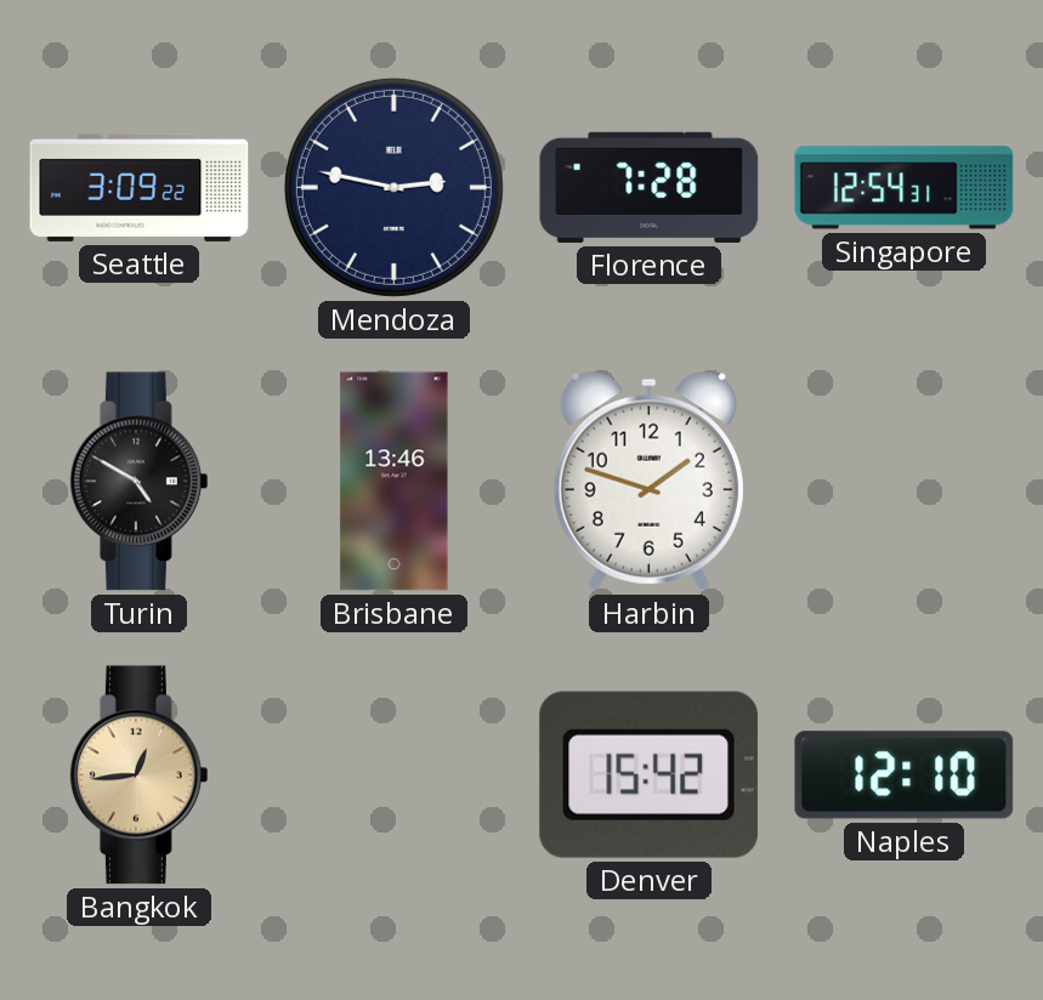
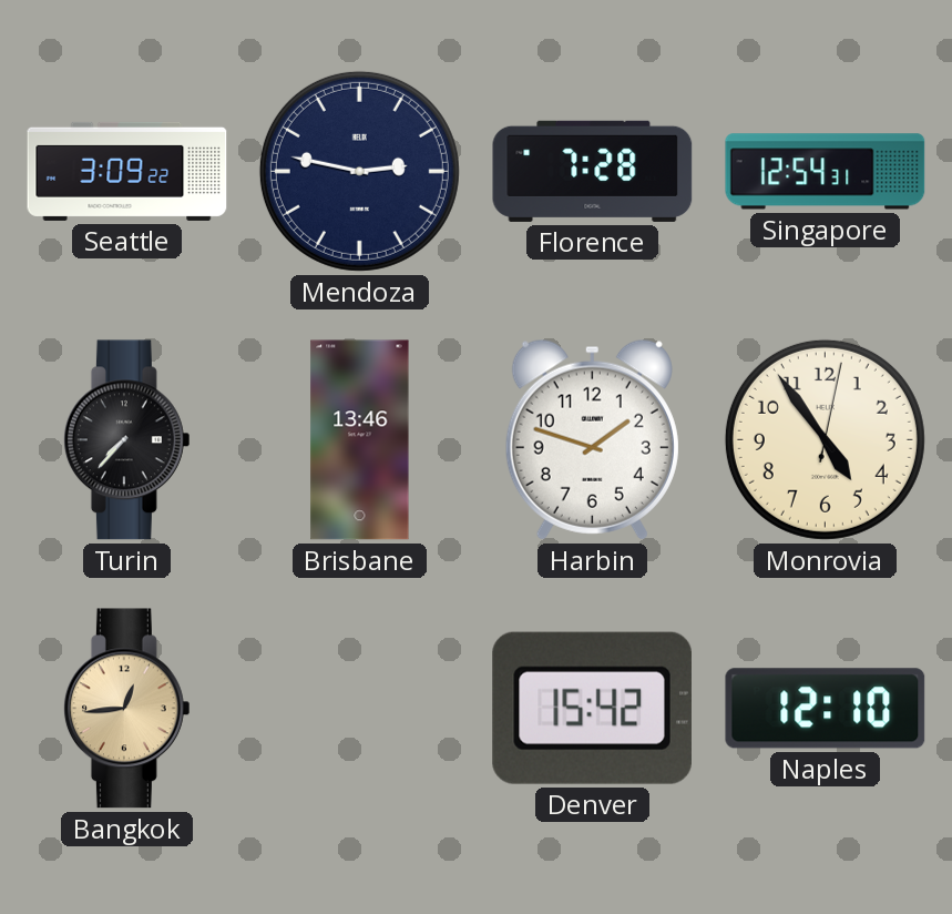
Turin: 4:50 -> 7:37
Monrovia: none -> 4:54
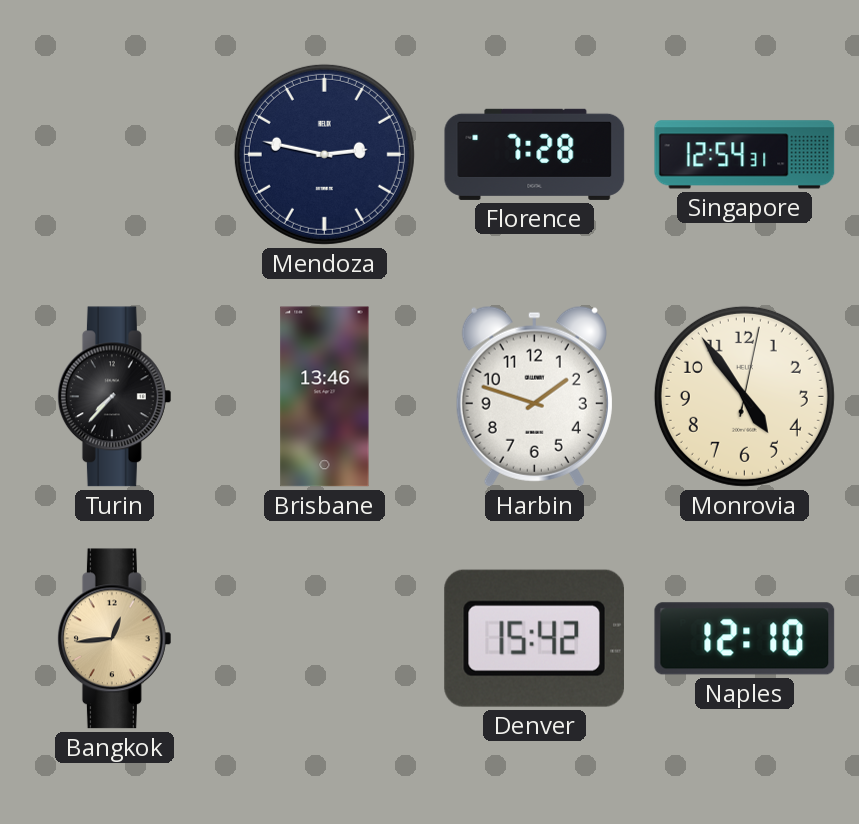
Seattle: 3:09 -> none
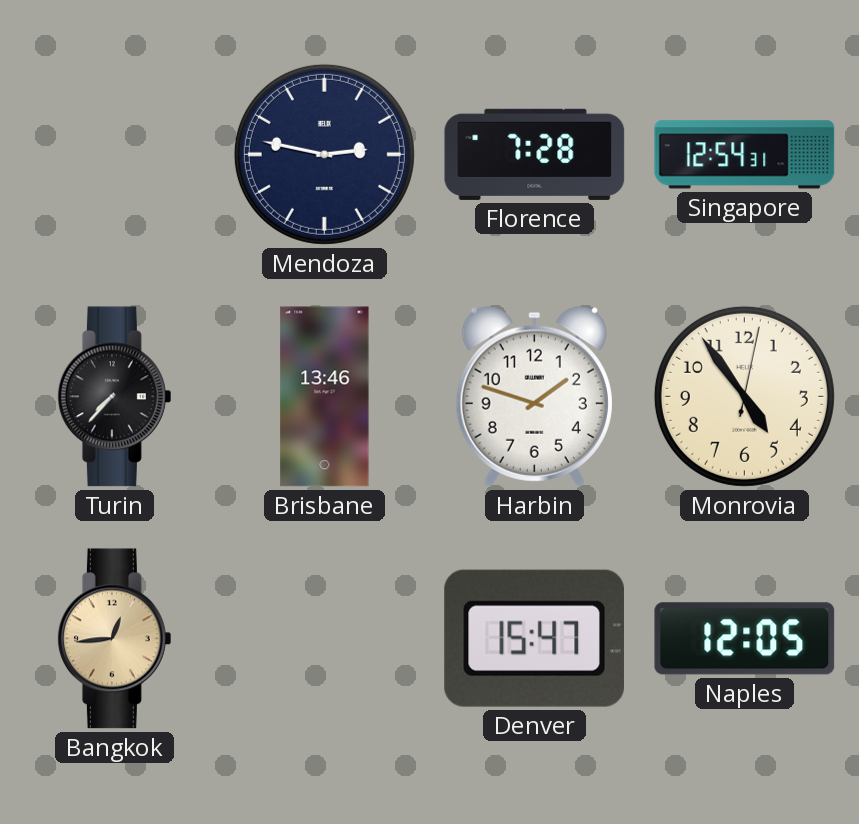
Denver: 15:42 -> 15:47
Naples: 12:10 -> 12:05
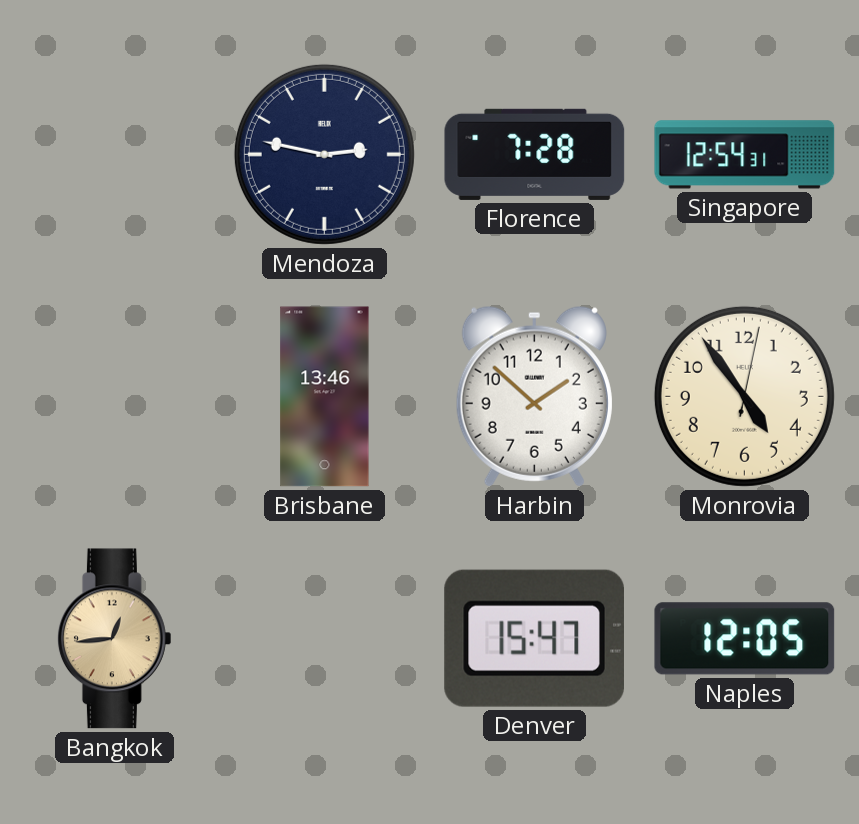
Turin: 7:37 -> none
Harbin: 1:48 -> 1:52
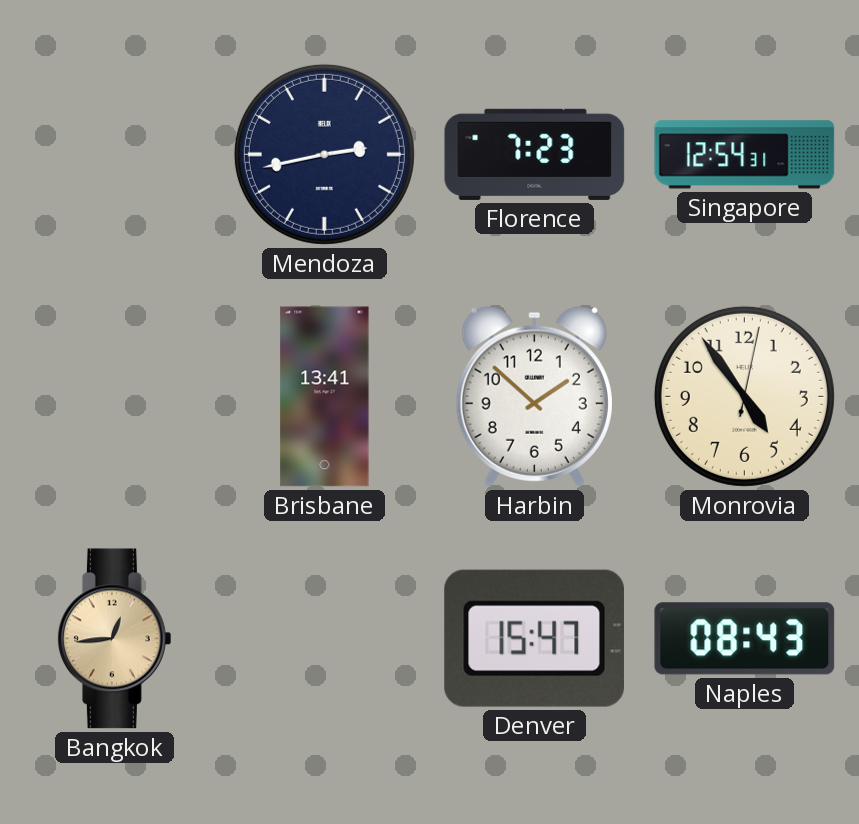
Mendoza: 2:47 -> 2:43
Florence: 7:28 -> 7:23
Brisbane: 13:46 -> 13:41
Naples: 12:05 -> 08:43
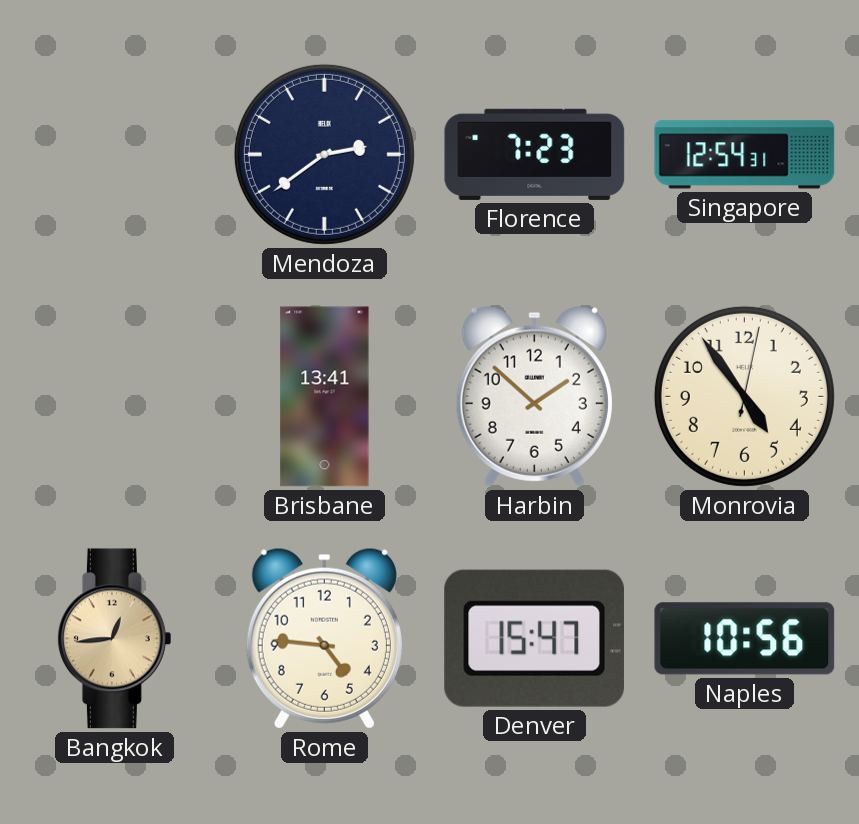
Mendoza: 2:43 -> 2:39
Rome: none -> 4:46
Naples: 08:43 -> 10:56
